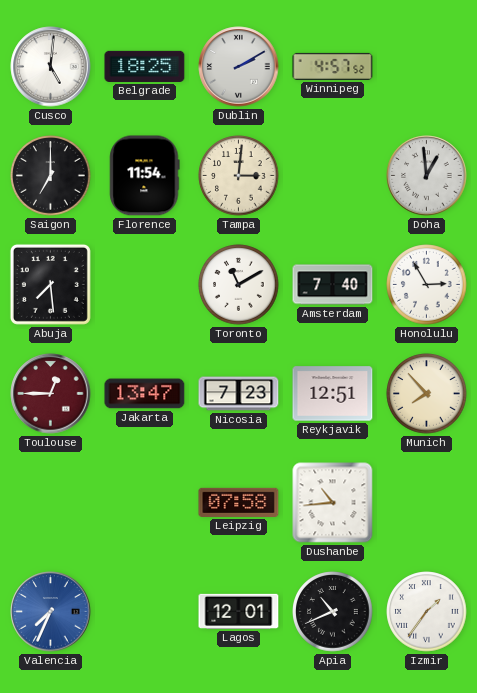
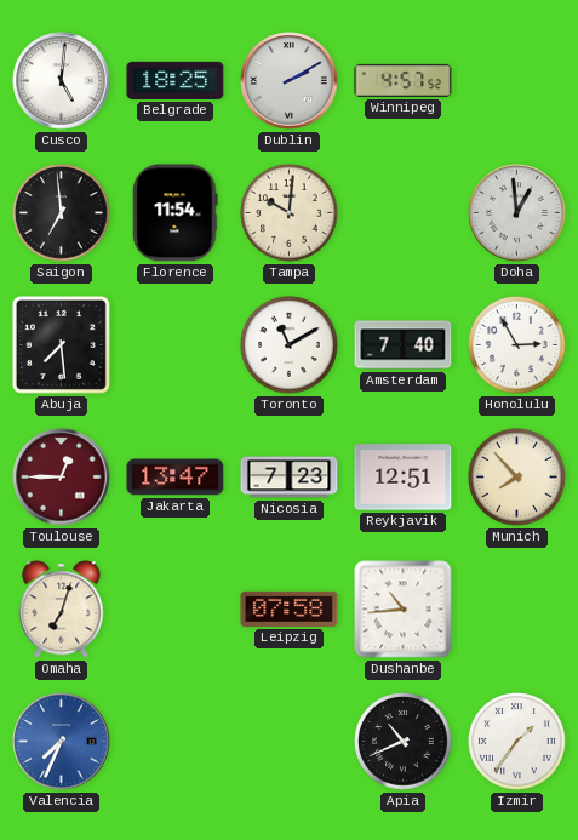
Saigon: 7:00 -> 6:59
Tampa: 3:01 -> 10:01
Omaha: none -> 7:03
Lagos: 12:01 -> none
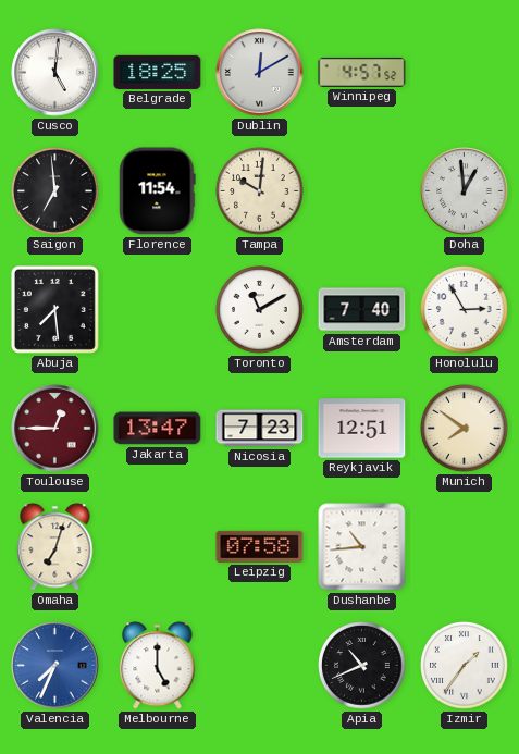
Dublin: 2:10 -> 12:10
Munich: 7:53 -> 7:51
Melbourne: none -> 5:00
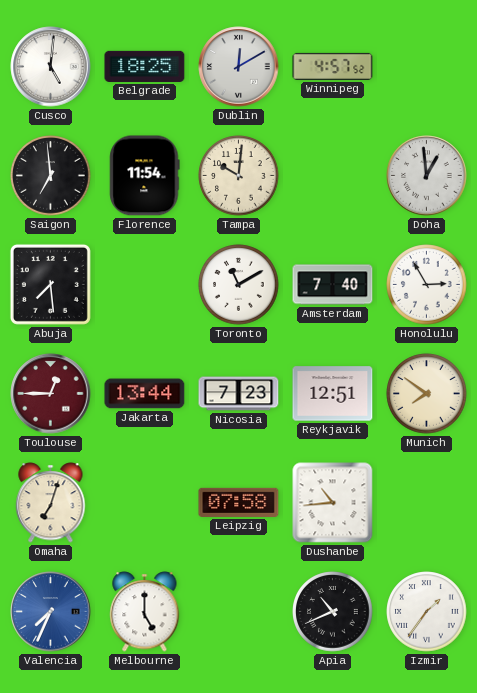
Jakarta: 13:47 -> 13:44
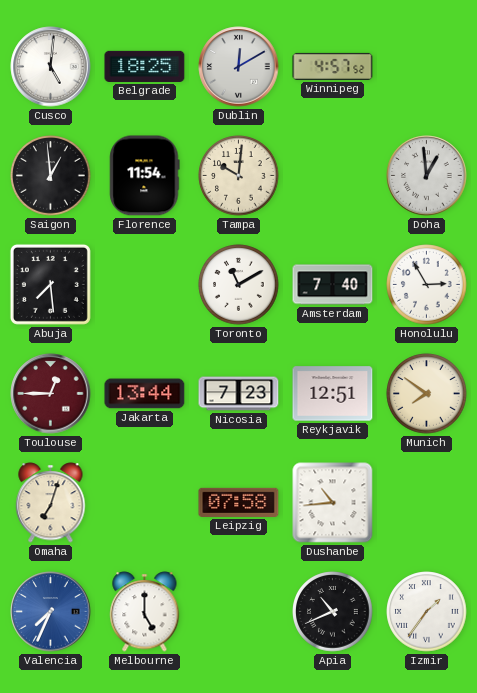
Saigon: 6:59 -> 12:59
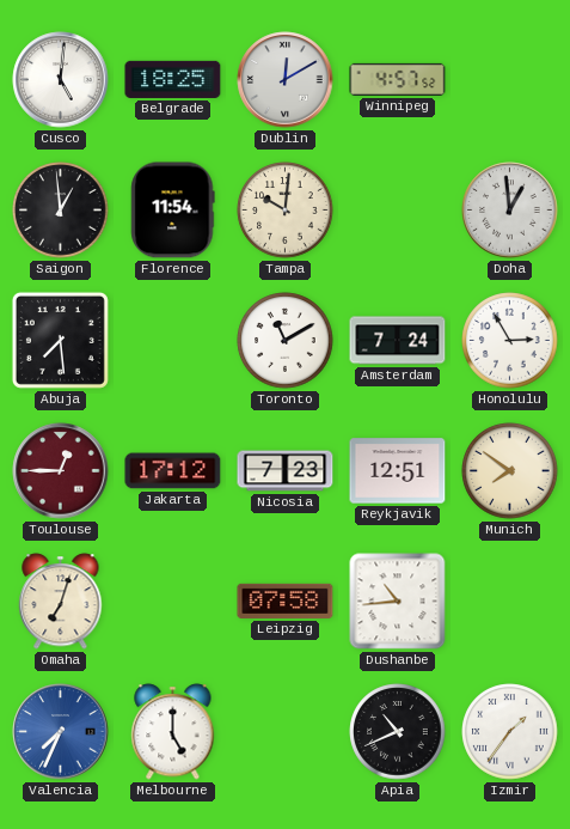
Amsterdam: 7:40 -> 7:24
Jakarta: 13:44 -> 17:12
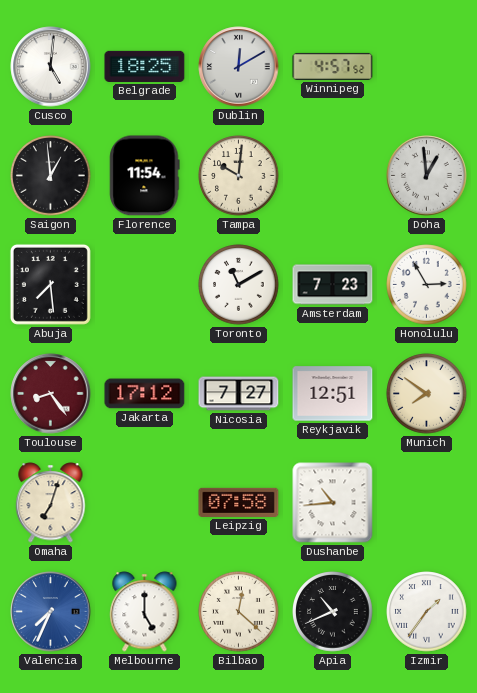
Amsterdam: 7:24 -> 7:23
Toulouse: 12:45 -> 8:24
Nicosia: 7:23 -> 7:27
Bilbao: none -> 12:22
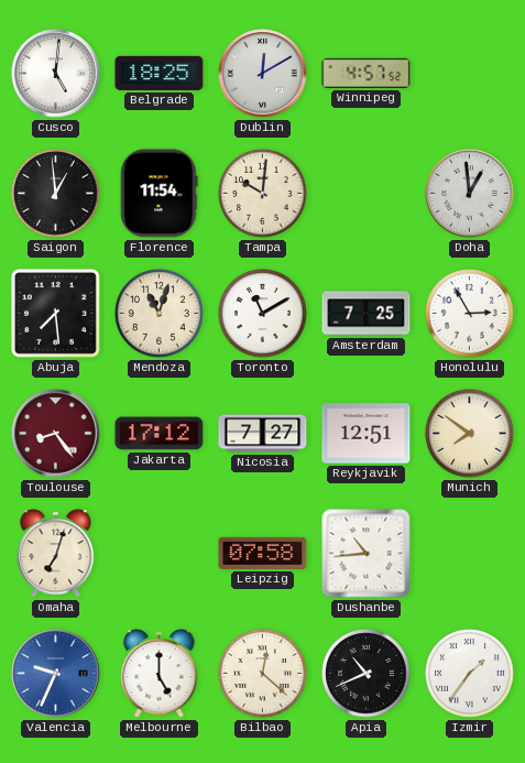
Mendoza: none -> 11:03
Amsterdam: 7:23 -> 7:25
Valencia: 7:34 -> 9:34
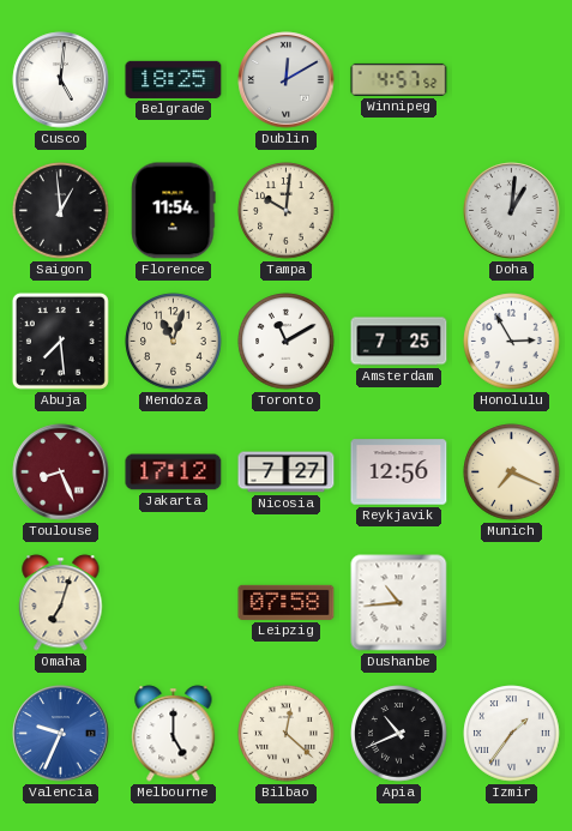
Doha: 12:59 -> 1:01
Toulouse: 8:24 -> 8:26
Reykjavik: 12:51 -> 12:56
Munich: 7:51 -> 7:19
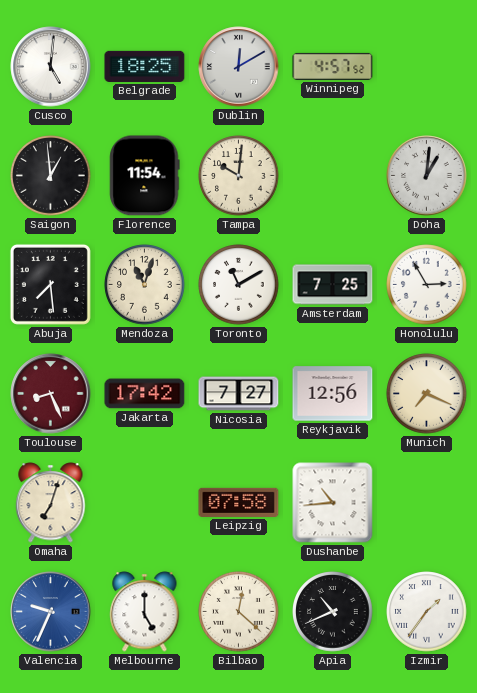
Jakarta: 17:12 -> 17:42
